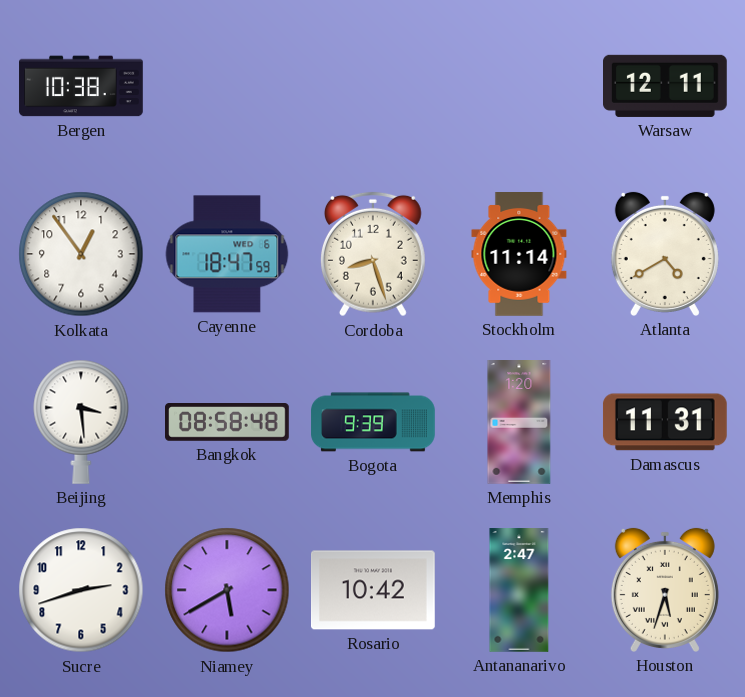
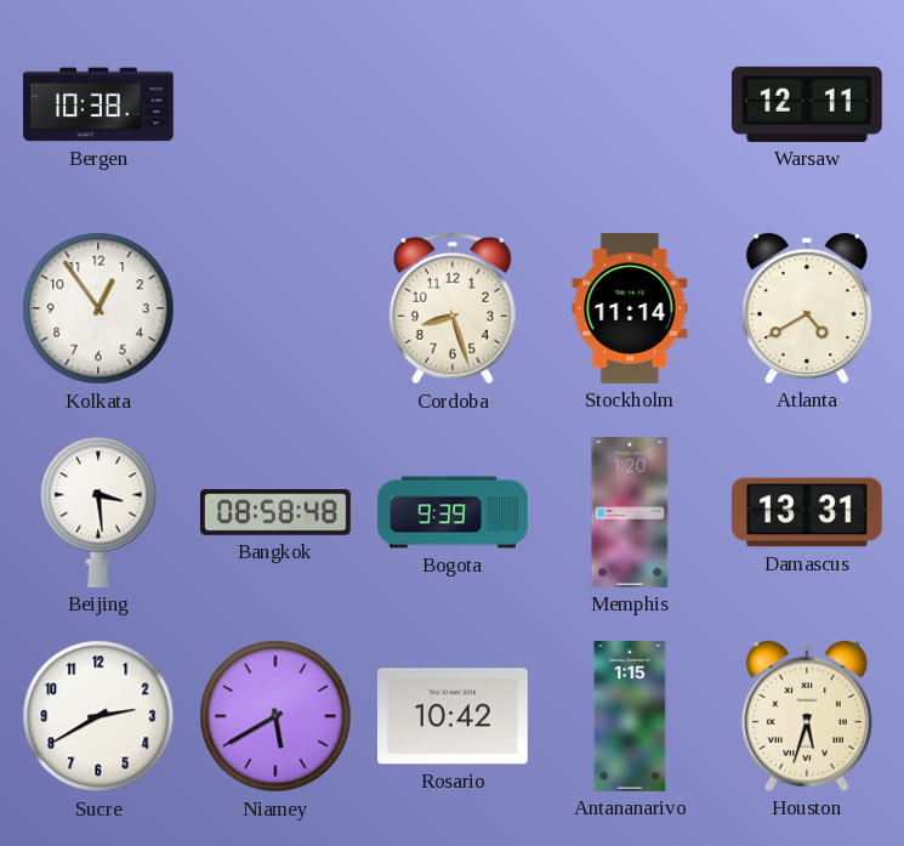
Cayenne: 18:47 -> none
Damascus: 11:31 -> 13:31
Sucre: 2:42 -> 2:40
Antananarivo: 2:47 -> 1:15
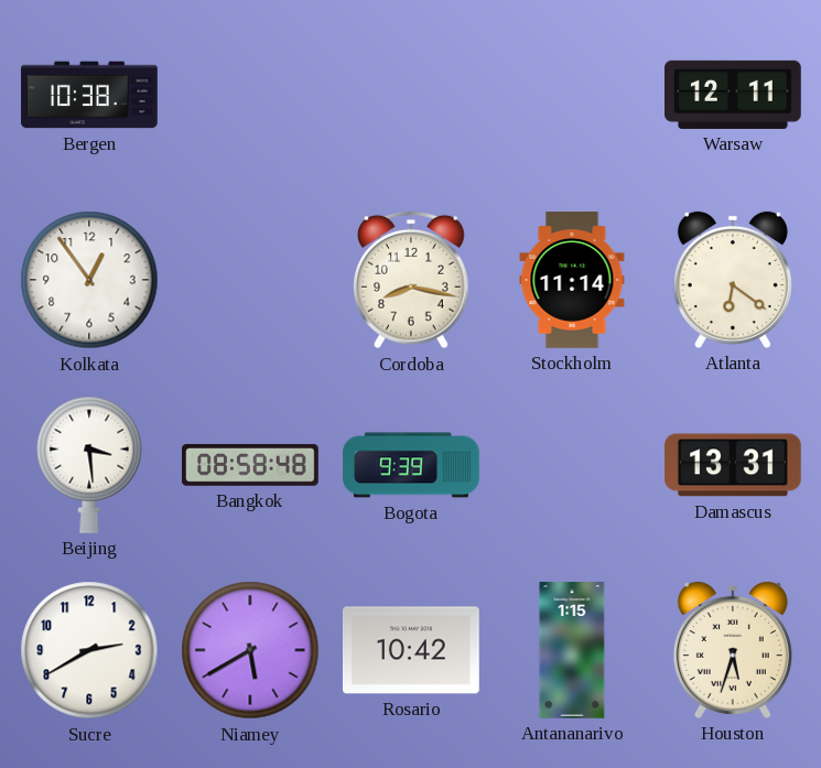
Cordoba: 8:27 -> 8:17
Atlanta: 4:40 -> 6:21
Memphis: 1:20 -> none
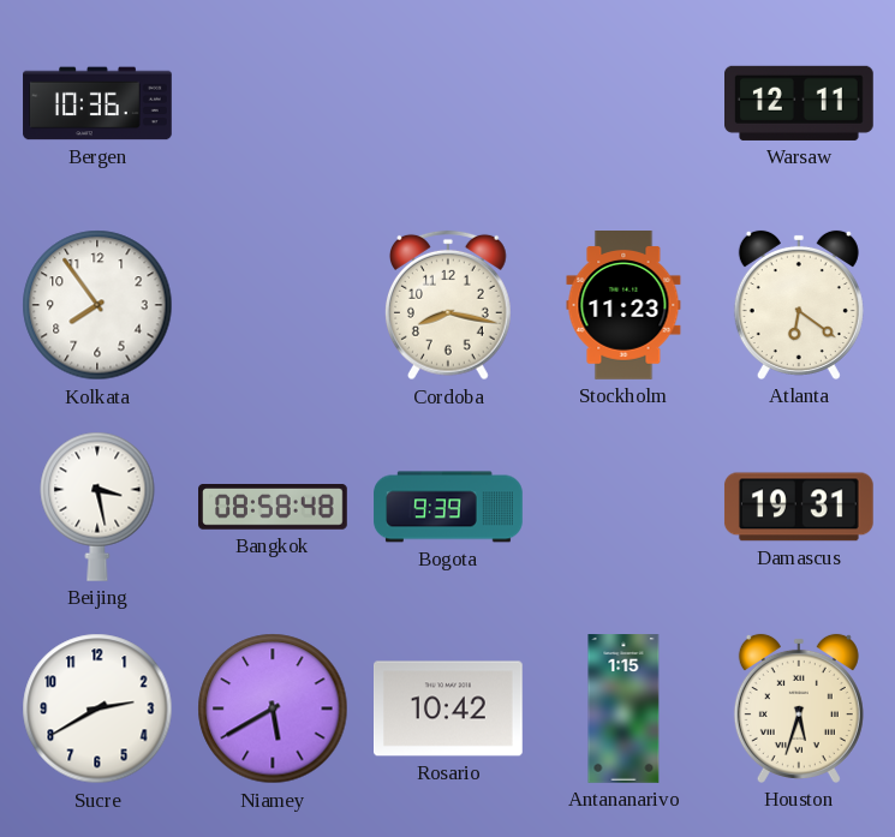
Bergen: 10:38 -> 10:36
Kolkata: 12:54 -> 7:54
Stockholm: 11:14 -> 11:23
Beijing: 3:29 -> 3:28
Damascus: 13:31 -> 19:31
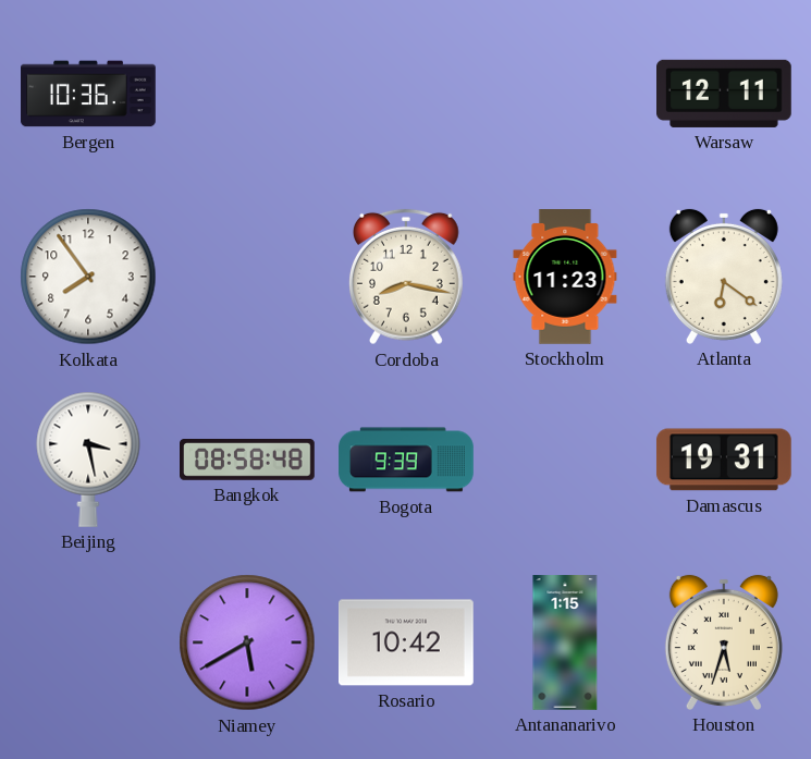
Sucre: 2:40 -> none
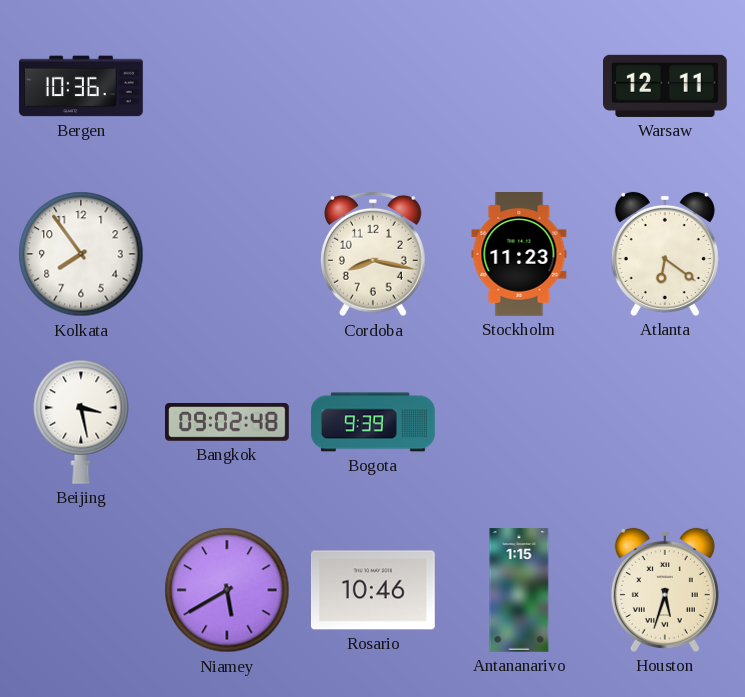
Bangkok: 08:58 -> 09:02
Damascus: 19:31 -> none
Rosario: 10:42 -> 10:46
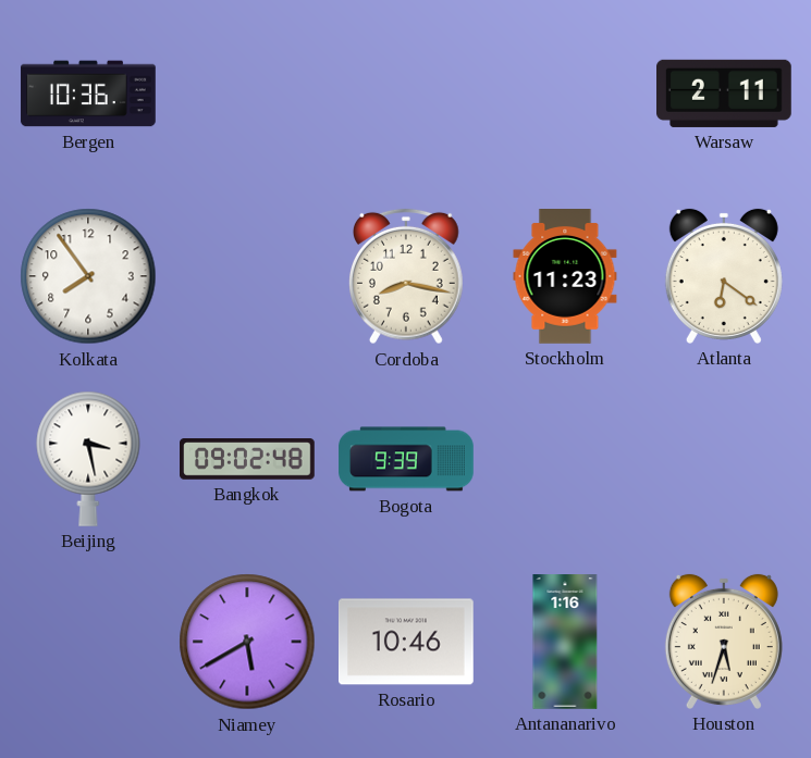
Warsaw: 12:11 -> 2:11
Antananarivo: 1:15 -> 1:16
